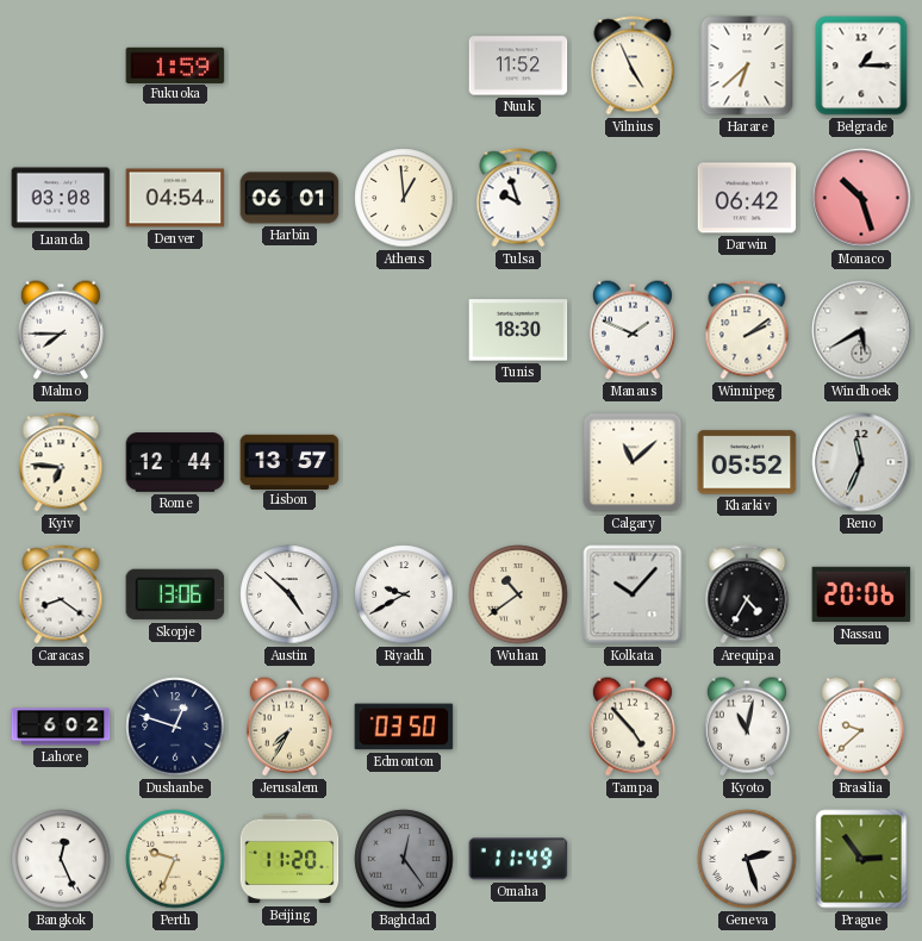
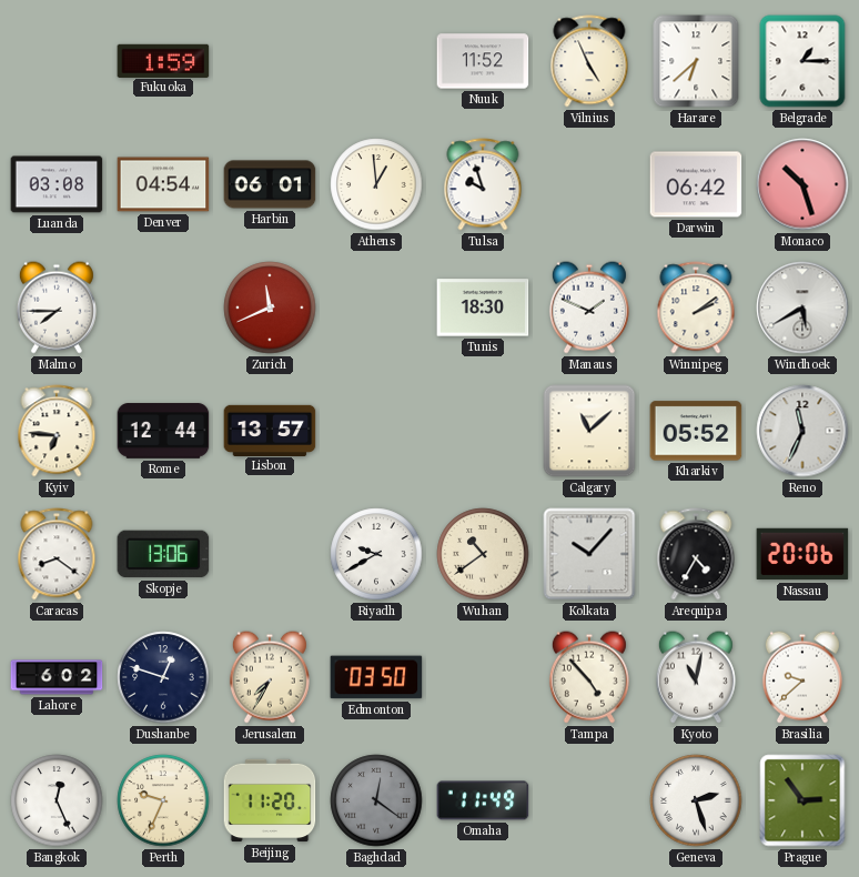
Zurich: none -> 11:41
Austin: 4:52 -> none
Baghdad: 12:24 -> 12:21
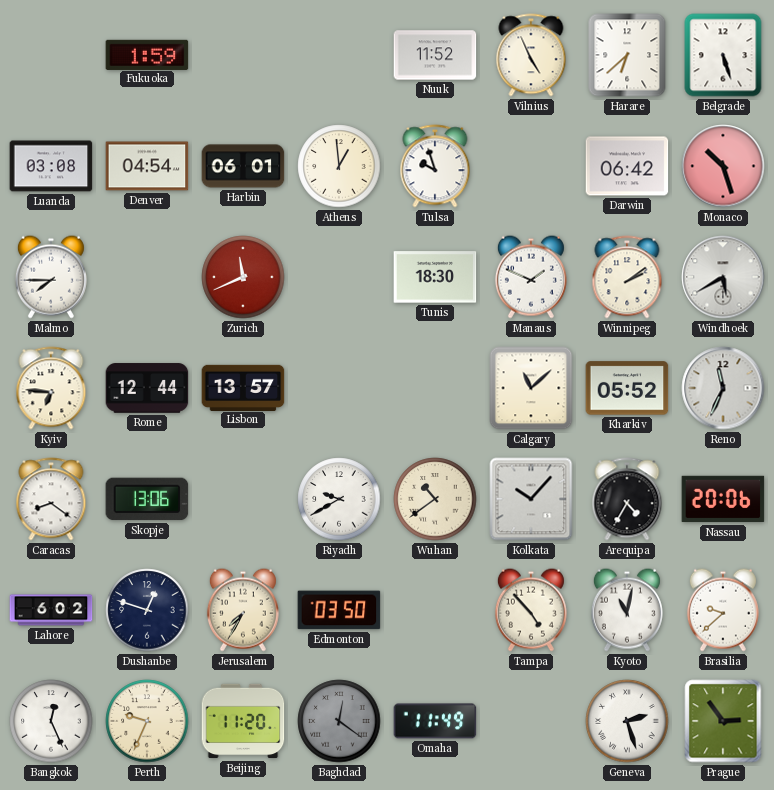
Belgrade: 1:15 -> 5:27
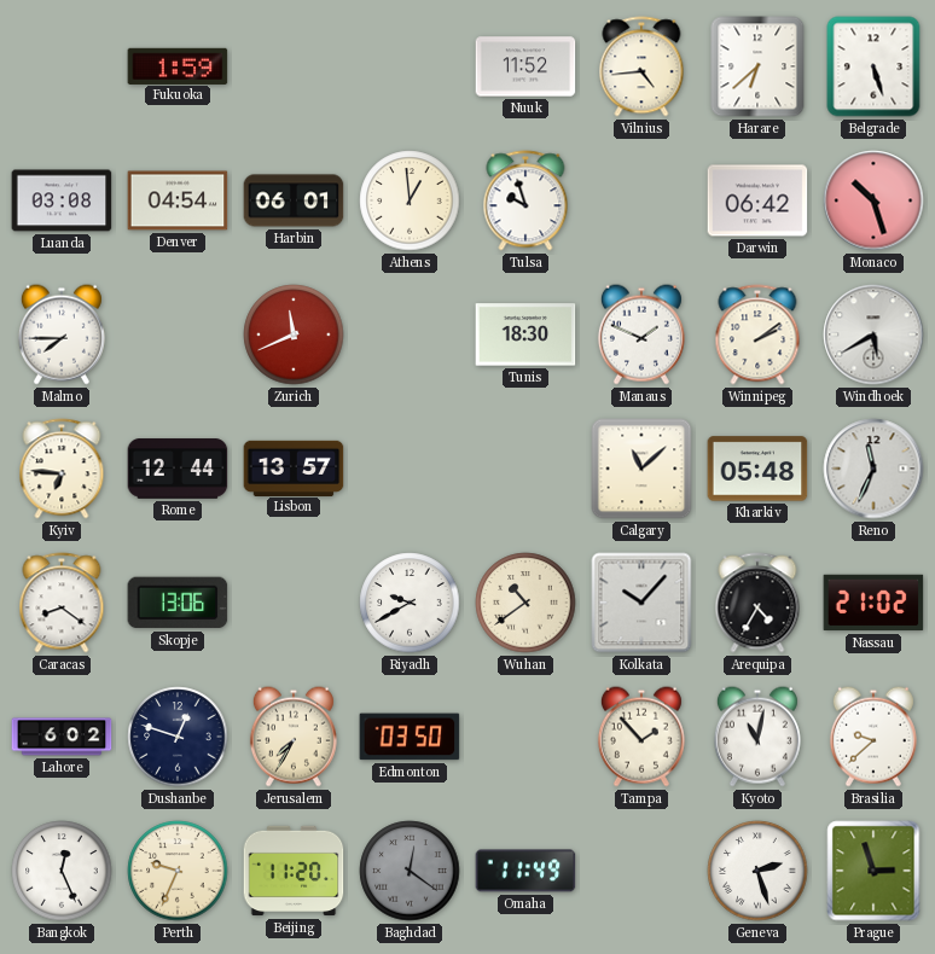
Vilnius: 4:56 -> 4:44
Kharkiv: 05:52 -> 05:48
Nassau: 20:06 -> 21:02
Tampa: 4:53 -> 1:53
Prague: 2:54 -> 2:57
